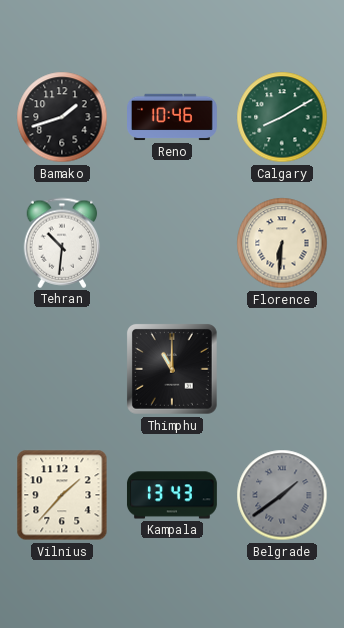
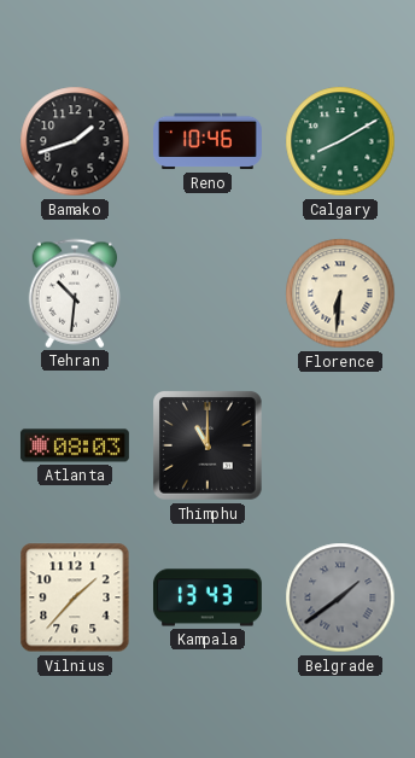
Atlanta: none -> 08:03
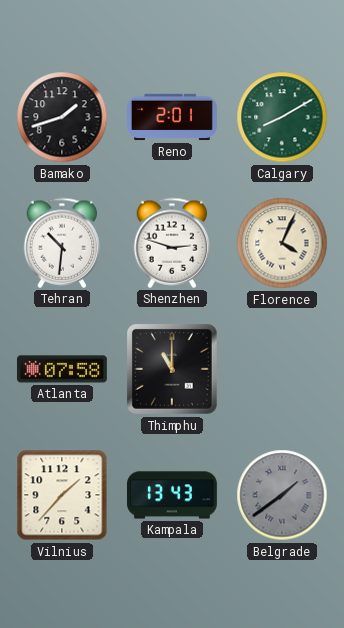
Reno: 10:46 -> 2:01
Shenzhen: none -> 2:48
Florence: 6:31 -> 4:04
Atlanta: 08:03 -> 07:58
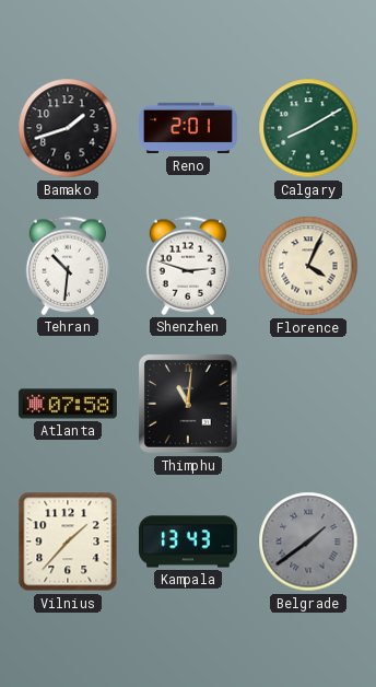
Thimphu: 11:00 -> 11:01
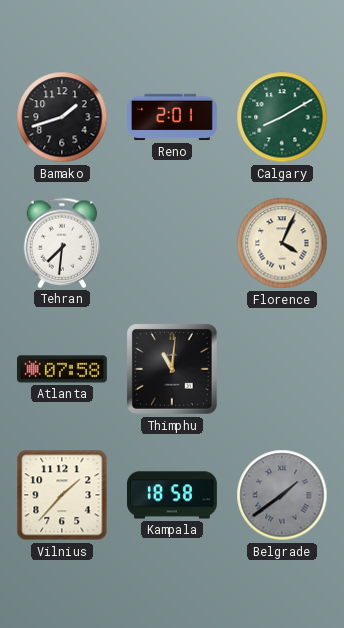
Tehran: 10:31 -> 7:31
Shenzhen: 2:48 -> none
Kampala: 13:43 -> 18:58
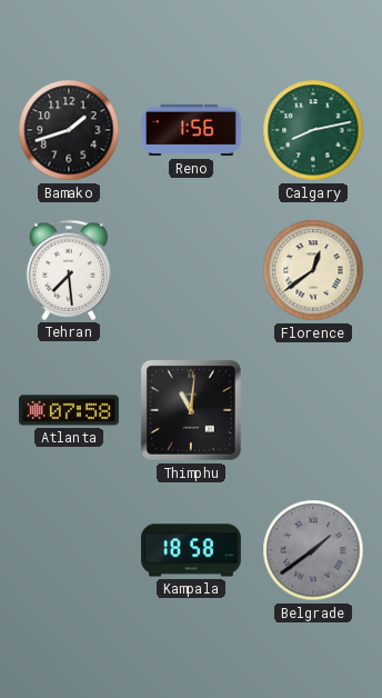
Reno: 2:01 -> 1:56
Calgary: 8:10 -> 8:13
Tehran: 7:31 -> 7:29
Florence: 4:04 -> 12:39
Vilnius: 1:37 -> none
